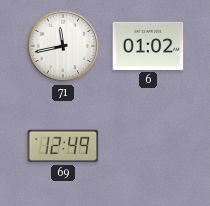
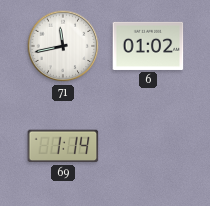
69: 12:49 -> 1:14
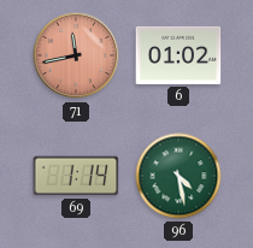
71 dial: white -> salmon
96: none -> 4:28
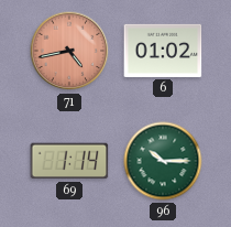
71: 11:43 -> 4:43
96: 4:28 -> 10:15
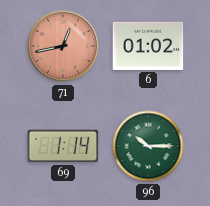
71: 4:43 -> 12:43
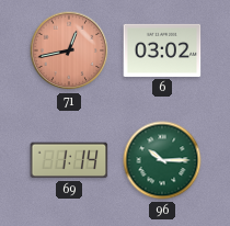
6: 01:02 -> 03:02
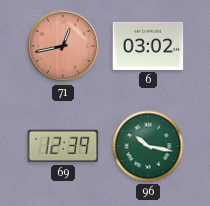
69: 1:14 -> 12:39
96: 10:15 -> 10:17
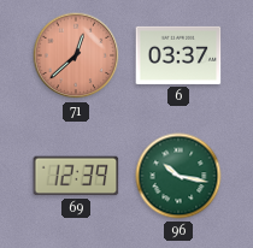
71: 12:43 -> 12:38
6: 03:02 -> 03:37
